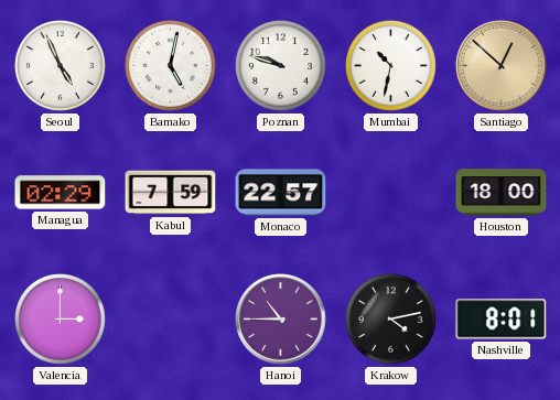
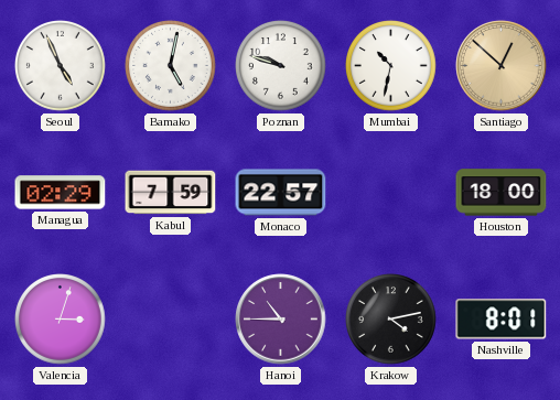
Valencia: 3:00 -> 3:03
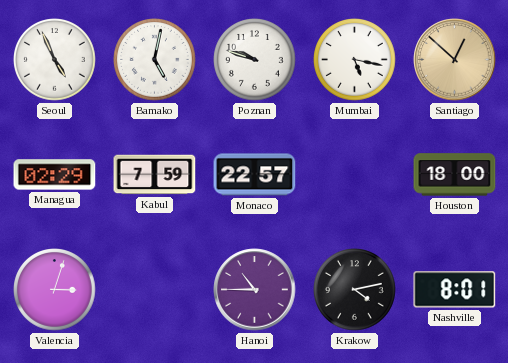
Mumbai: 10:32 -> 5:17
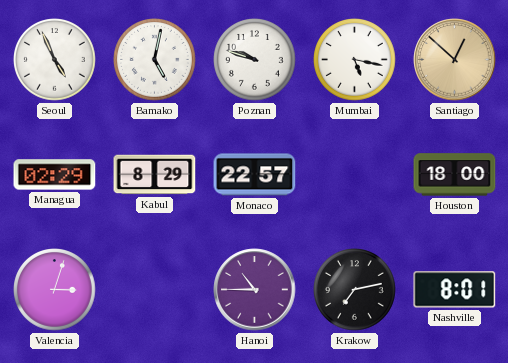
Kabul: 7:59 -> 8:29
Krakow: 4:13 -> 7:13
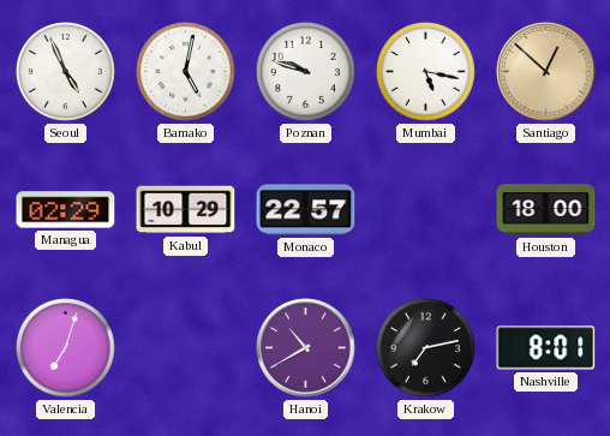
Kabul: 8:29 -> 10:29
Valencia: 3:03 -> 7:03
Hanoi: 10:45 -> 10:40
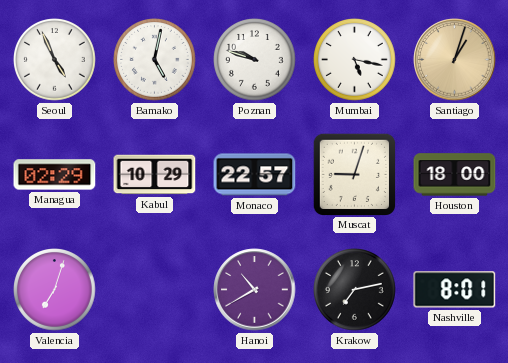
Santiago: 12:52 -> 1:03
Muscat: none -> 9:03
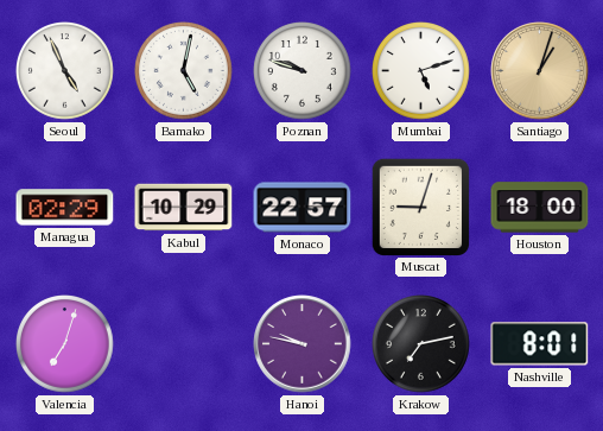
Mumbai: 5:17 -> 5:12
Hanoi: 10:40 -> 9:47
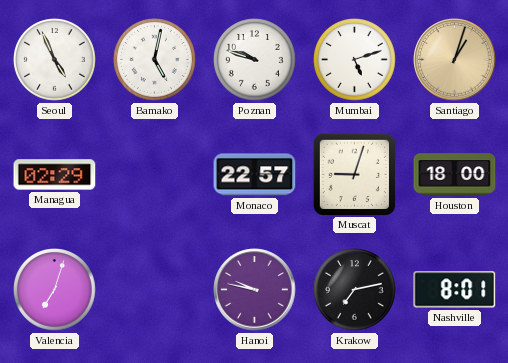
Kabul: 10:29 -> none
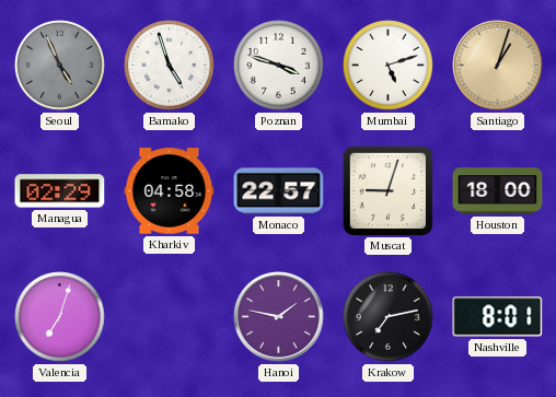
Seoul dial: white -> grey
Bamako: 5:02 -> 4:57
Poznan: 9:48 -> 3:48
Kharkiv: none -> 04:58
Hanoi: 9:47 -> 1:47
